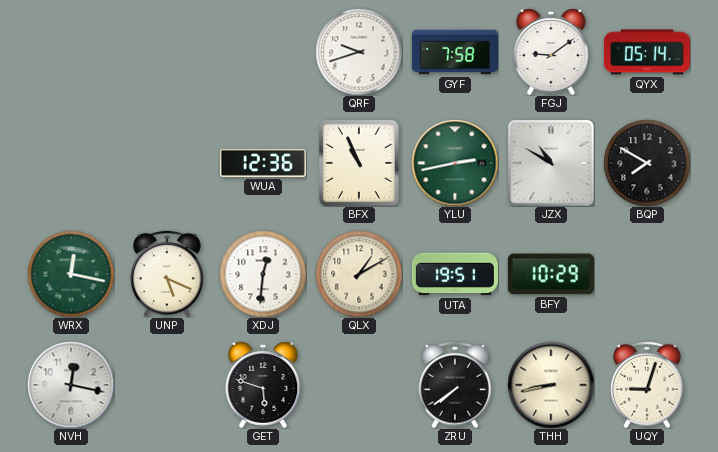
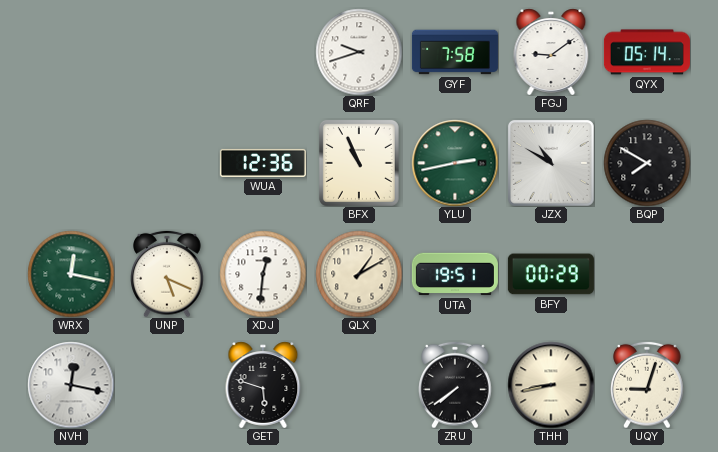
BFY: 10:29 -> 00:29
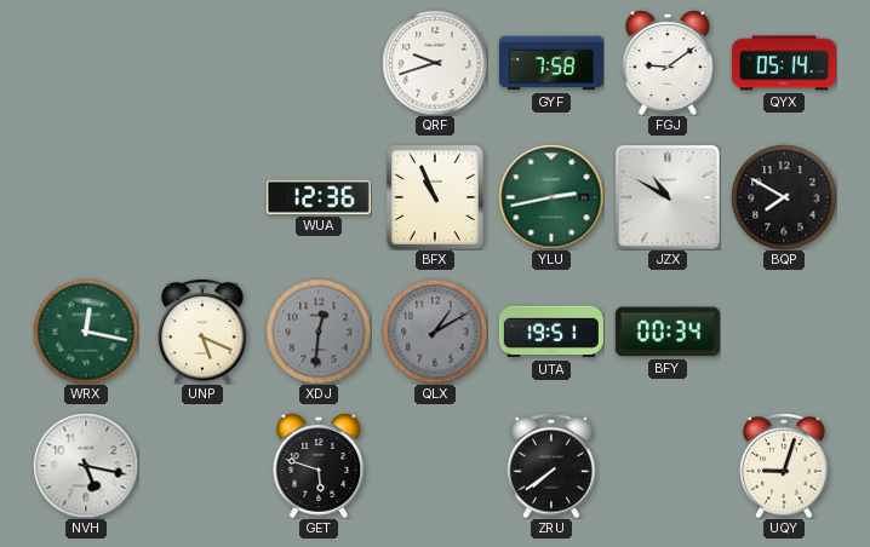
XDJ dial: white -> grey
QLX dial: cream -> grey
BFY: 00:29 -> 00:34
NVH: 12:17 -> 5:17
THH: 8:43 -> none
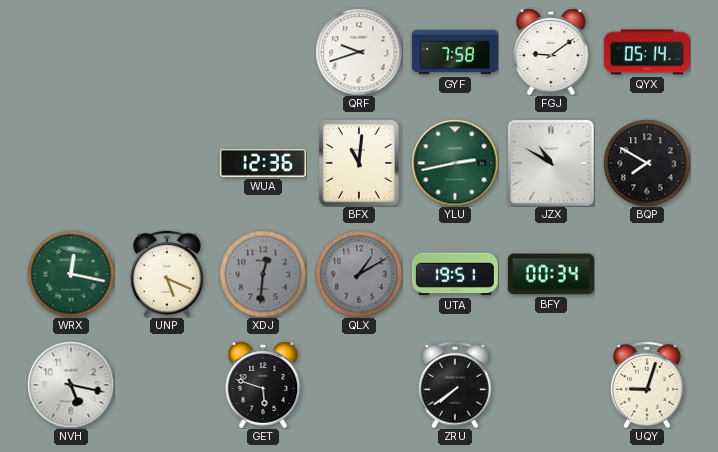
BFX: 10:56 -> 11:01
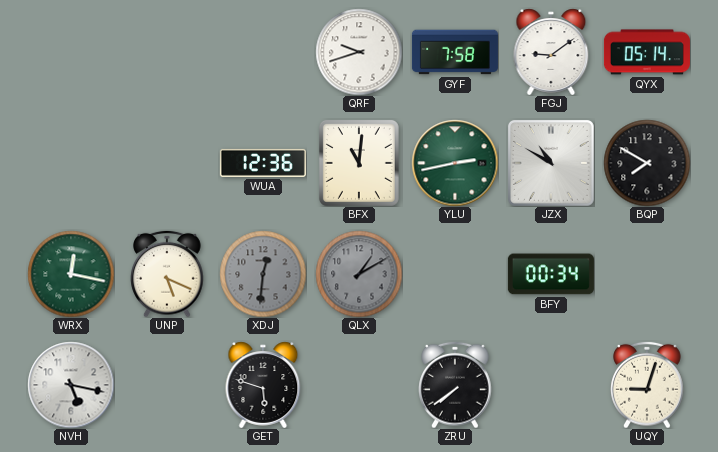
UTA: 19:51 -> none
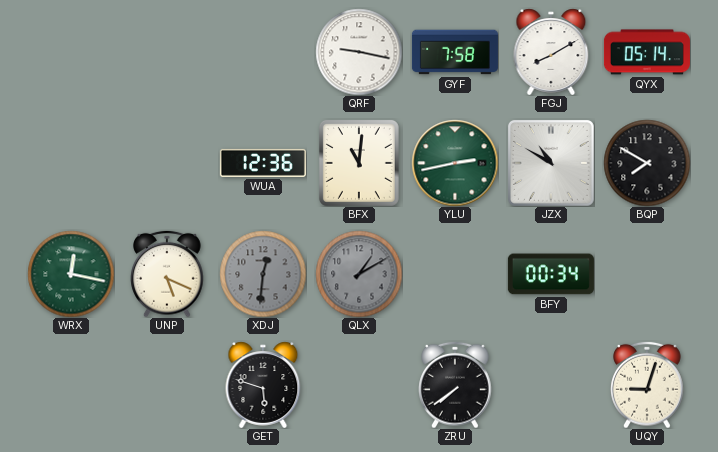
QRF: 9:42 -> 9:17
FGJ: 9:09 -> 8:10
NVH: 5:17 -> none
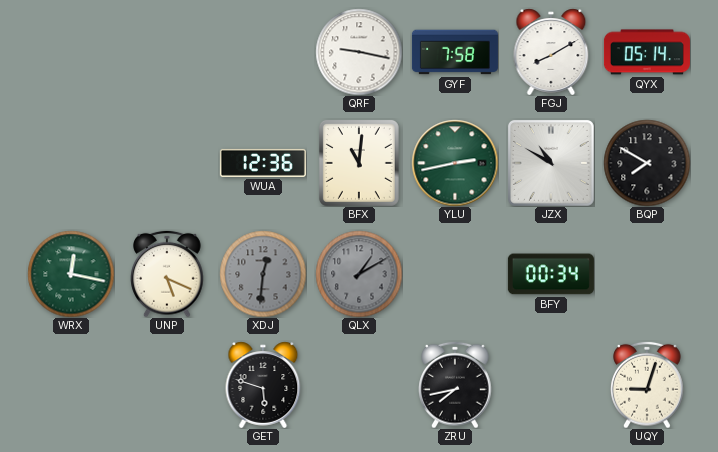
ZRU: 7:39 -> 7:43
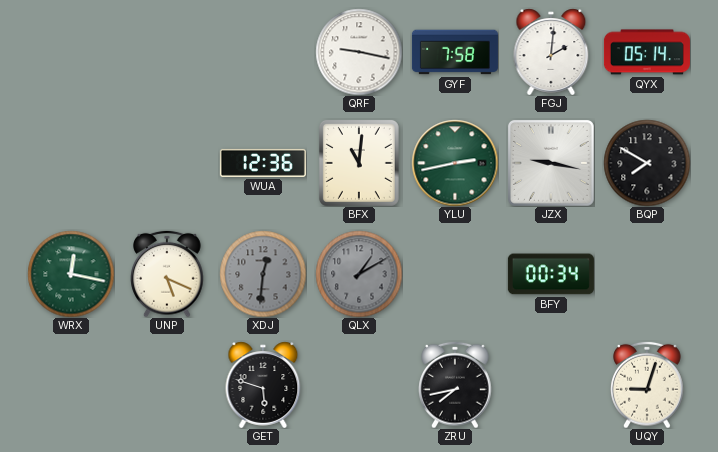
FGJ: 8:10 -> 2:01
JZX: 10:50 -> 9:17
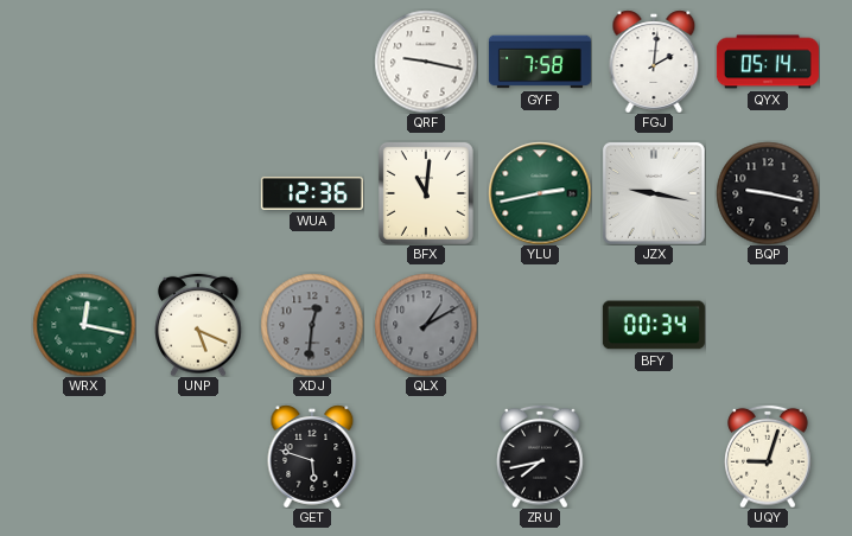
BQP: 7:50 -> 9:17
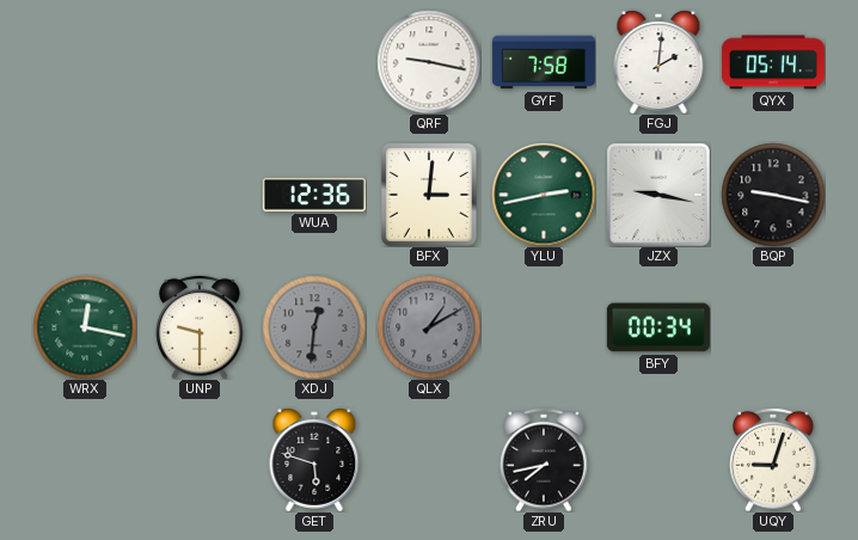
BFX: 11:01 -> 3:01
UNP: 5:19 -> 9:30
